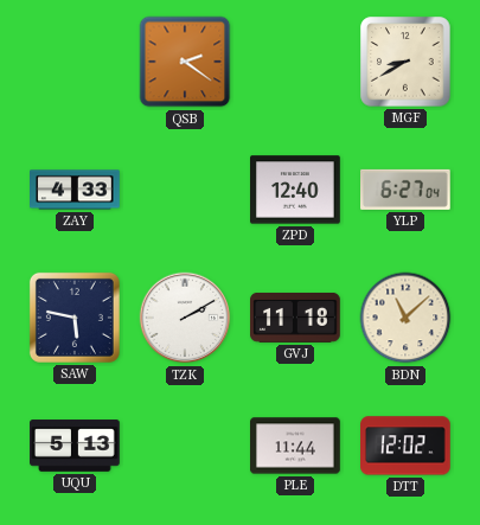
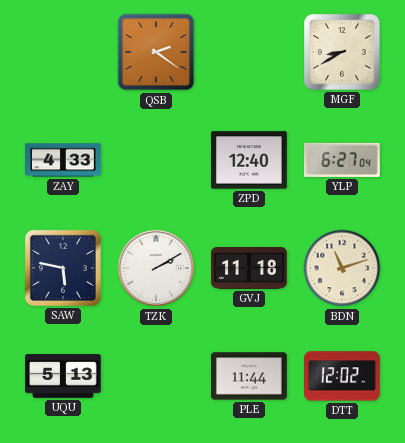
BDN: 11:08 -> 11:12
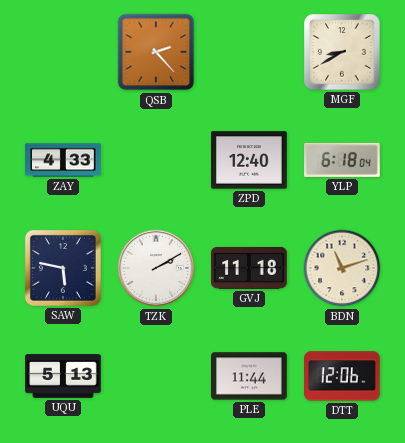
QSB: 2:21 -> 2:23
YLP: 6:27 -> 6:18
DTT: 12:02 -> 12:06
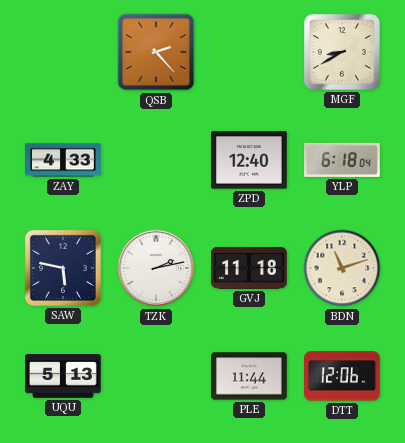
TZK: 2:10 -> 2:13
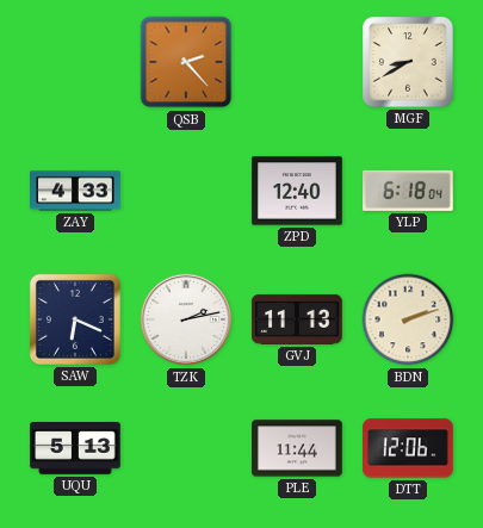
SAW: 5:47 -> 6:19
GVJ: 11:18 -> 11:13
BDN: 11:12 -> 2:12
